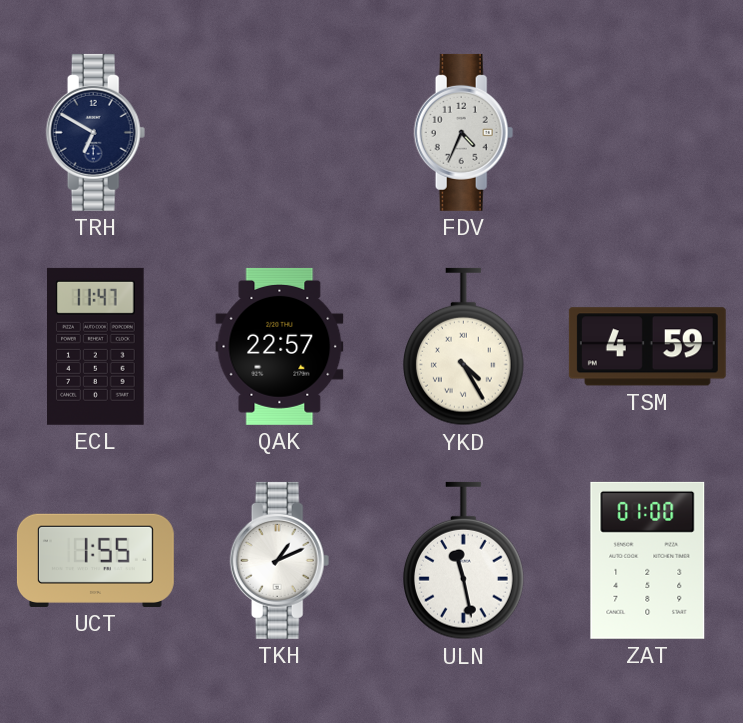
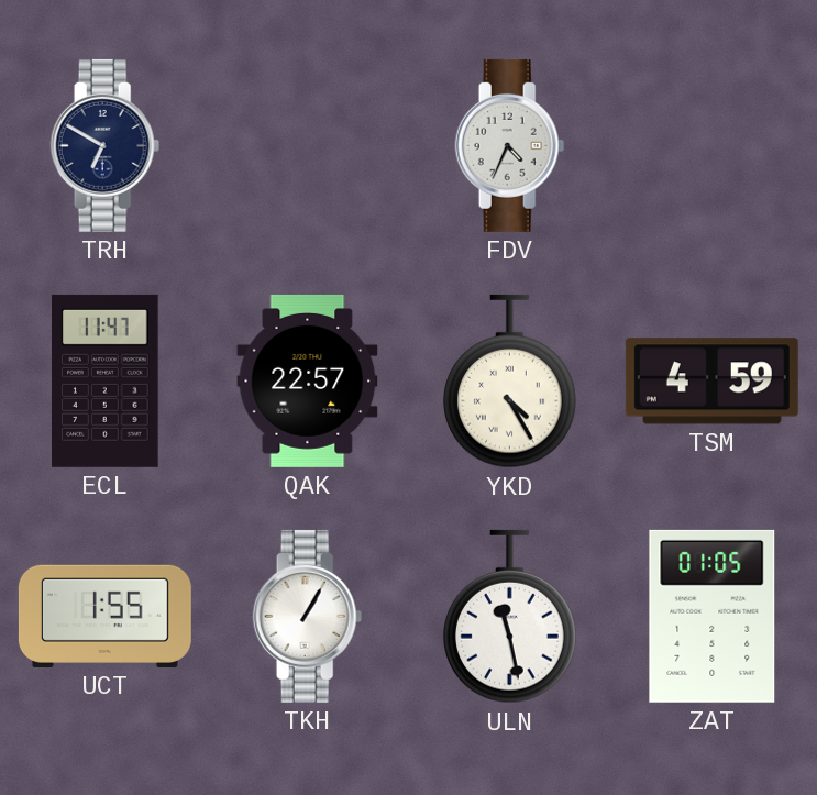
TKH: 1:11 -> 1:05
ZAT: 01:00 -> 01:05
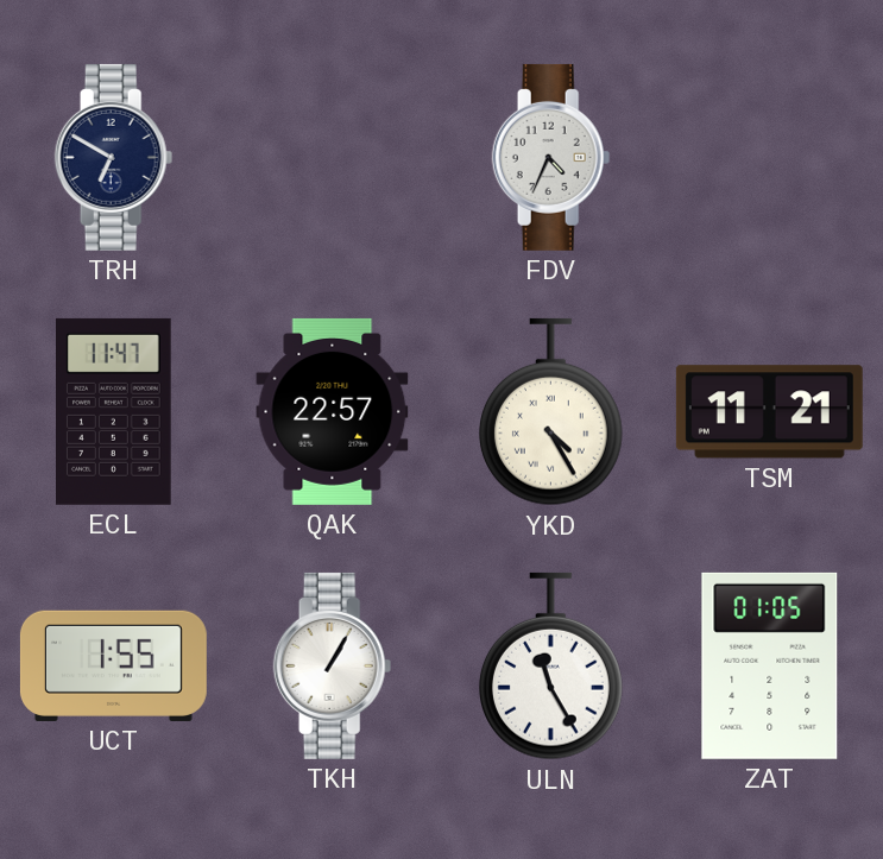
TSM: 4:59 -> 11:21
ULN: 11:28 -> 11:25
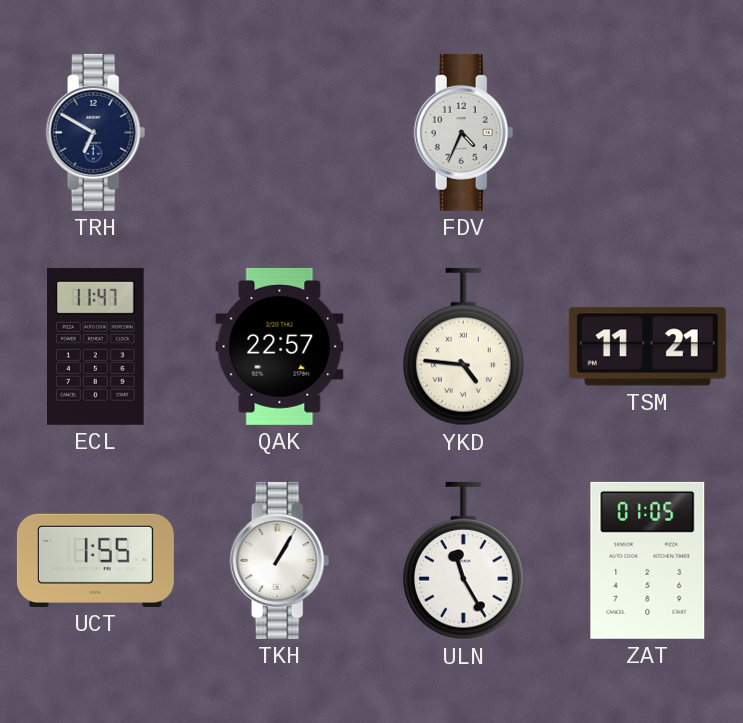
YKD: 4:25 -> 4:46
